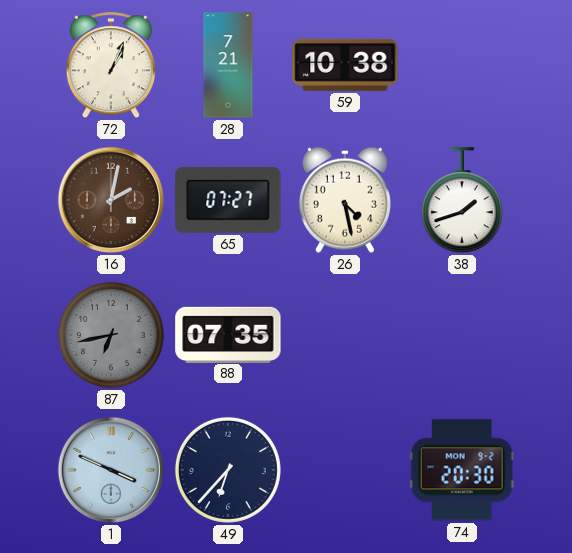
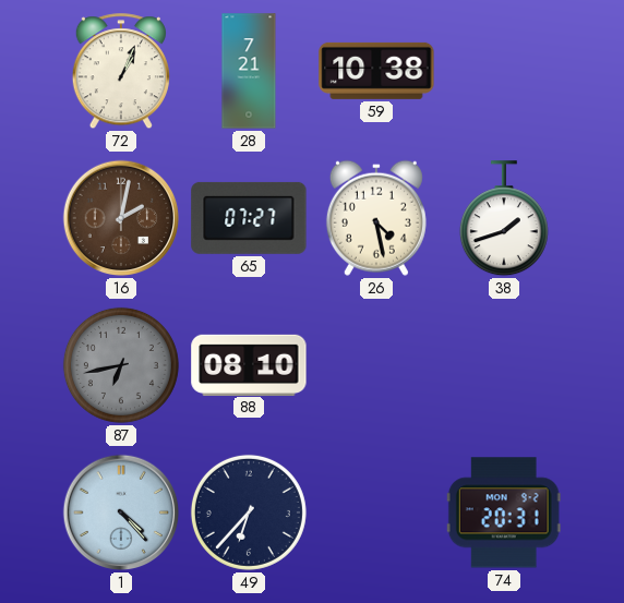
88: 07:35 -> 08:10
1: 3:49 -> 4:23
74: 20:30 -> 20:31
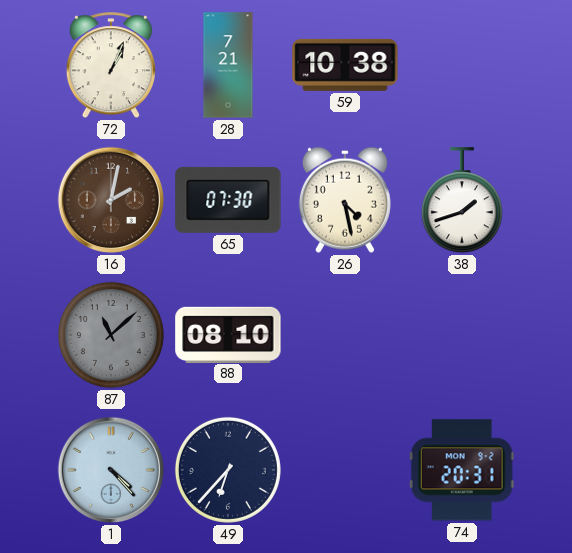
65: 07:27 -> 07:30
87: 6:43 -> 11:08
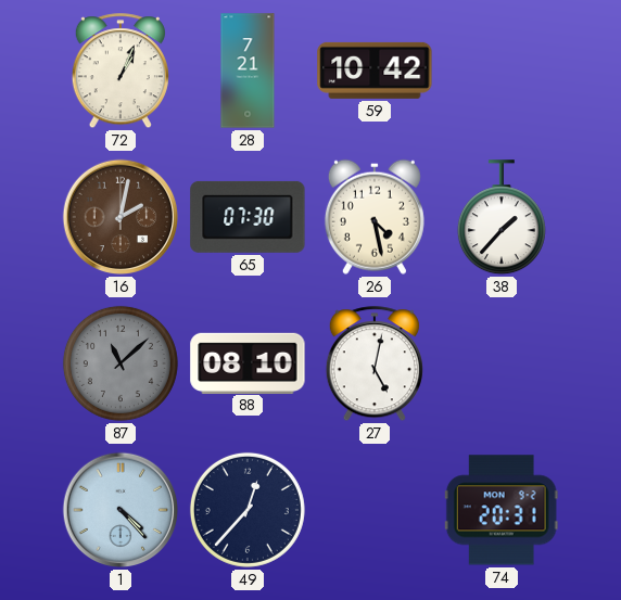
59: 10:38 -> 10:42
38: 1:42 -> 1:37
27: none -> 5:02
49: 6:37 -> 12:37
